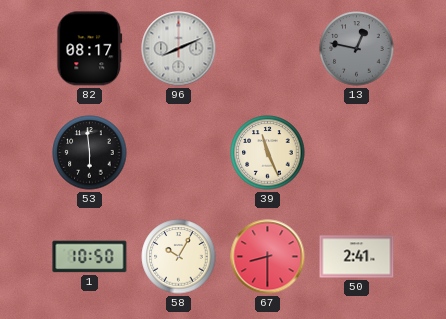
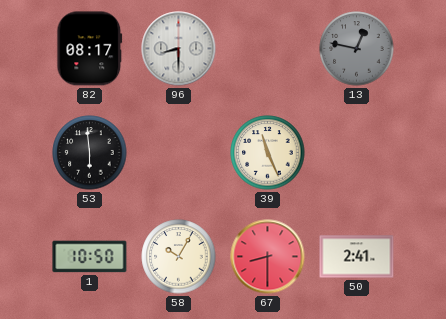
96: 8:11 -> 8:30
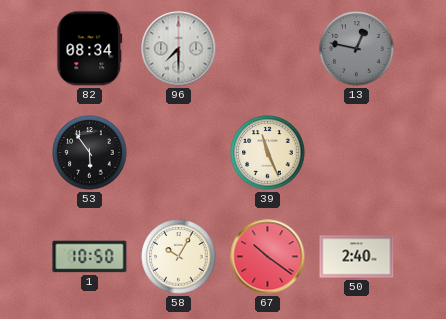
82: 08:17 -> 08:34
96: 8:30 -> 7:30
53: 5:59 -> 5:54
67: 8:30 -> 10:21
50: 2:41 -> 2:40
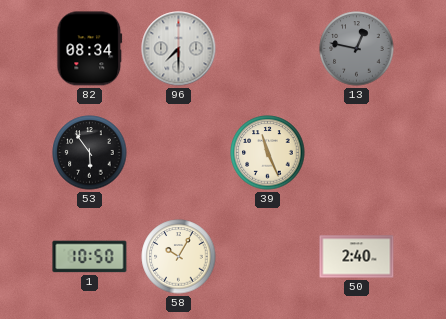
67: 10:21 -> none
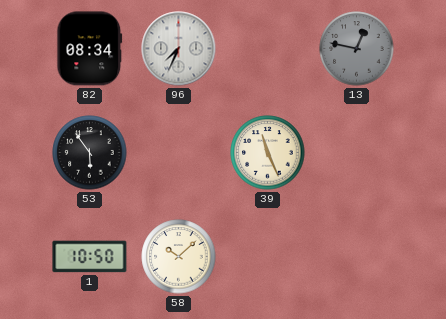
96: 7:30 -> 7:34
58: 10:05 -> 10:08
50: 2:40 -> none
